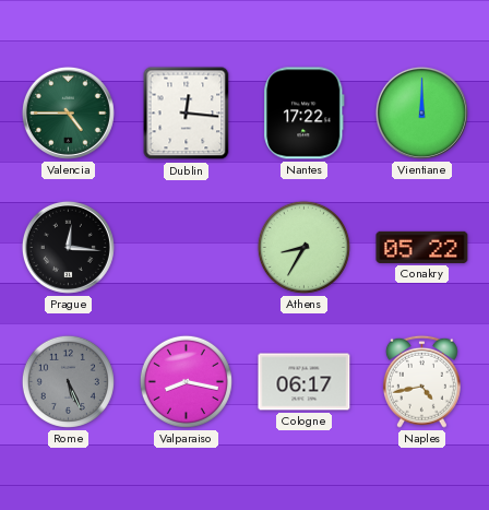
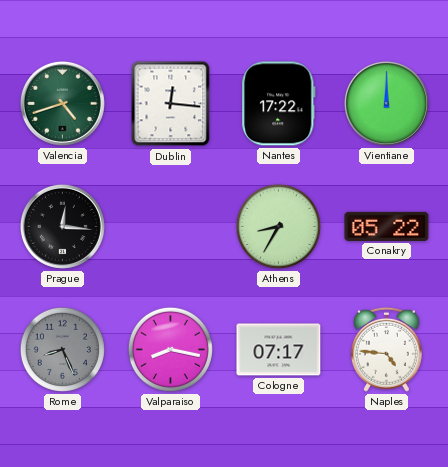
Valencia: 4:45 -> 4:42
Rome: 5:26 -> 8:26
Cologne: 06:17 -> 07:17
Naples: 4:43 -> 4:46
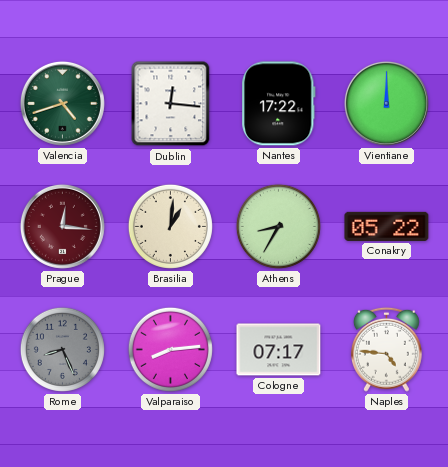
Prague dial: black -> burgundy
Brasilia: none -> 1:01
Valparaiso: 8:17 -> 8:14
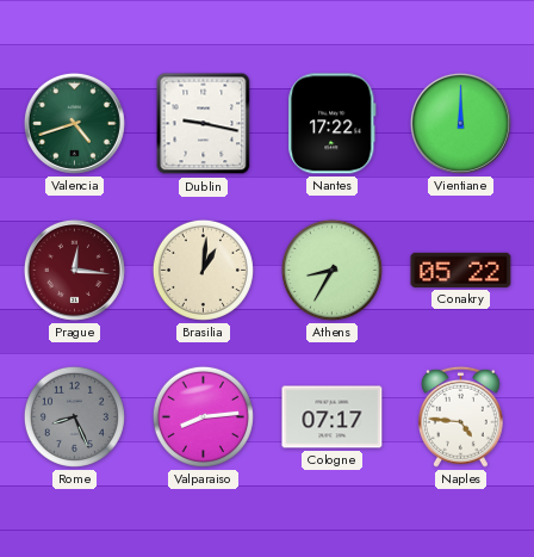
Dublin: 12:16 -> 9:17
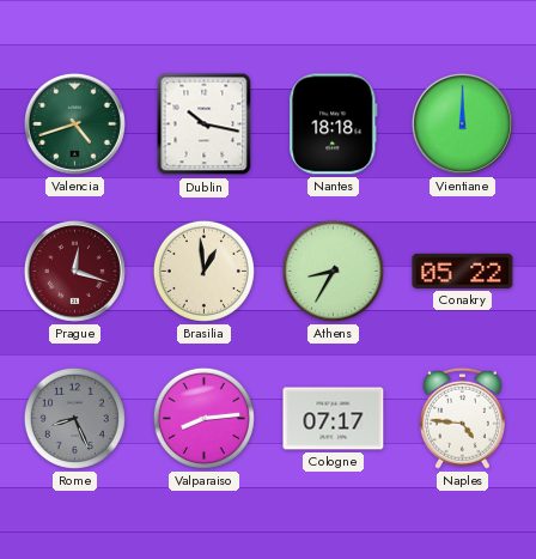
Dublin: 9:17 -> 10:17
Nantes: 17:22 -> 18:18
Prague: 12:16 -> 12:18
Brasilia: 1:01 -> 12:59
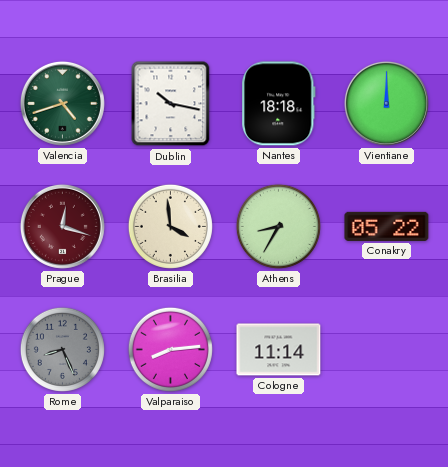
Brasilia: 12:59 -> 3:59
Cologne: 07:17 -> 11:14
Naples: 4:46 -> none
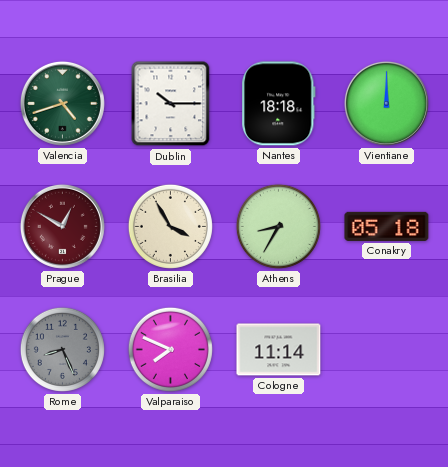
Dublin: 10:17 -> 10:15
Prague: 12:18 -> 12:50
Brasilia: 3:59 -> 3:55
Conakry: 05:22 -> 05:18
Valparaiso: 8:14 -> 7:49
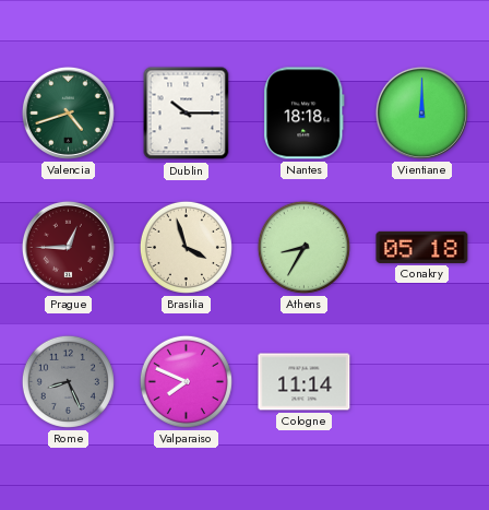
Prague: 12:50 -> 12:45
Brasilia: 3:55 -> 3:57
